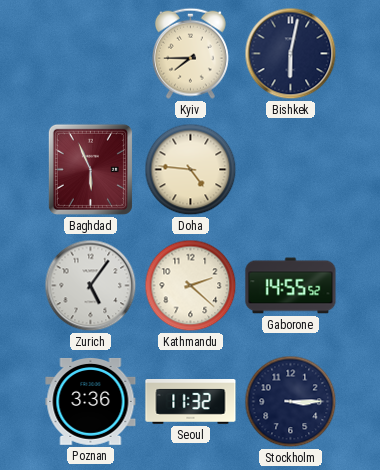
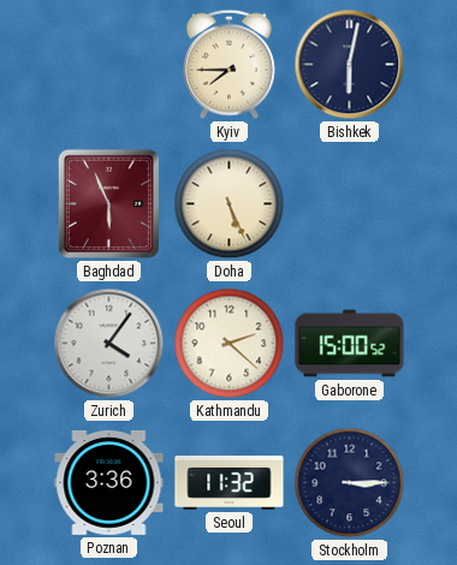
Doha: 4:46 -> 5:26
Zurich: 5:06 -> 4:06
Gaborone: 14:55 -> 15:00
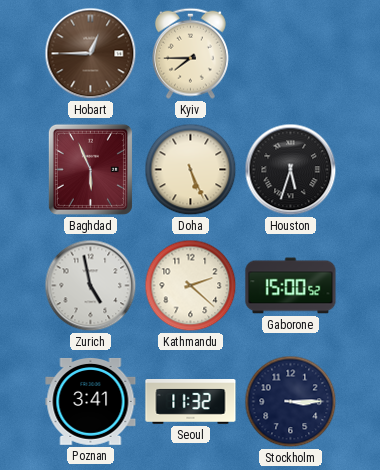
Hobart: none -> 12:45
Bishkek: 6:02 -> none
Houston: none -> 5:33
Zurich: 4:06 -> 4:58
Poznan: 3:36 -> 3:41
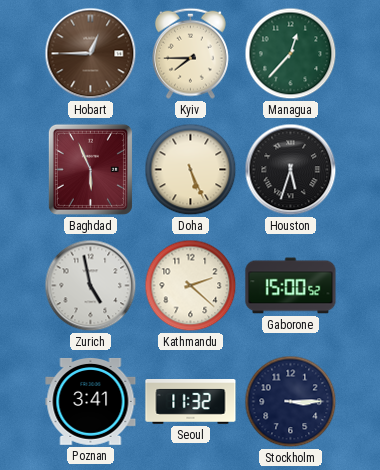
Managua: none -> 12:37
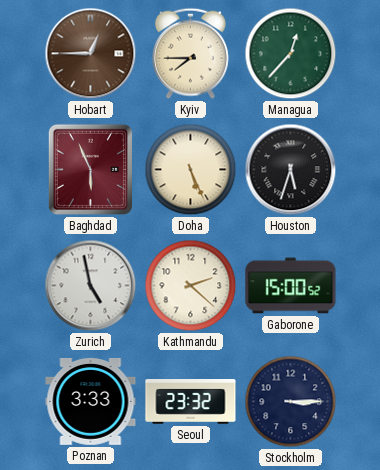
Poznan: 3:41 -> 3:33
Seoul: 11:32 -> 23:32
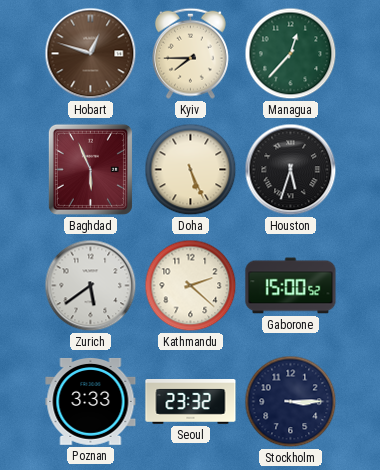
Hobart: 12:45 -> 12:48
Zurich: 4:58 -> 5:39
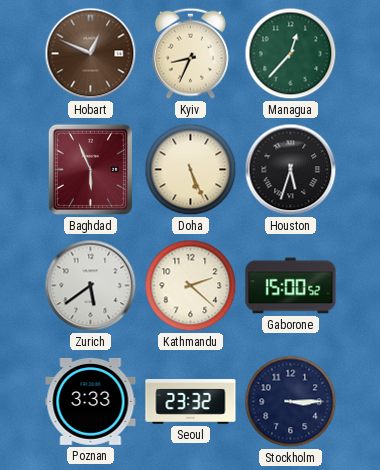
Hobart: 12:48 -> 12:49
Kyiv: 7:45 -> 8:34
